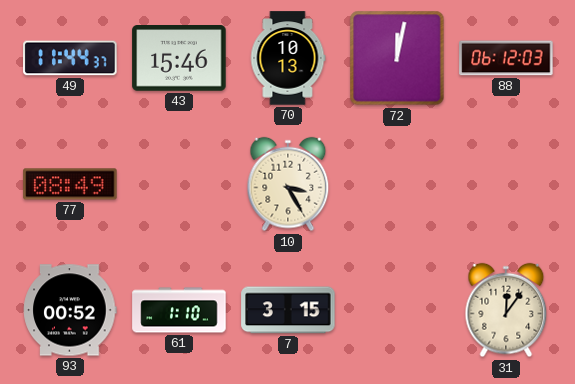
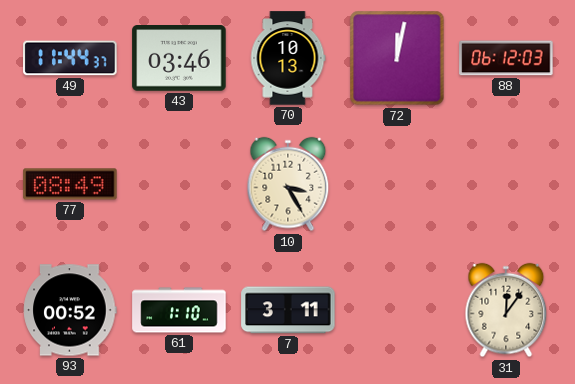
43: 15:46 -> 03:46
7: 3:15 -> 3:11
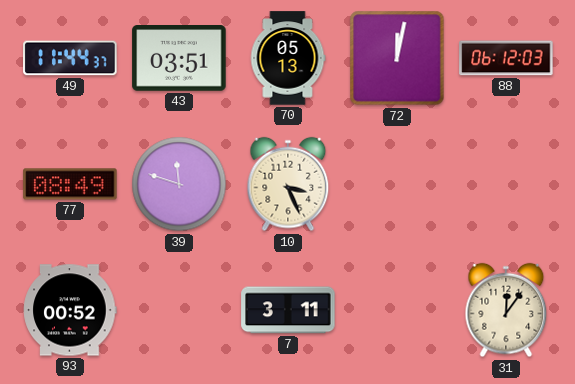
43: 03:46 -> 03:51
70: 10:13 -> 05:13
39: none -> 11:48
10: 3:25 -> 3:26
61: 1:10 -> none
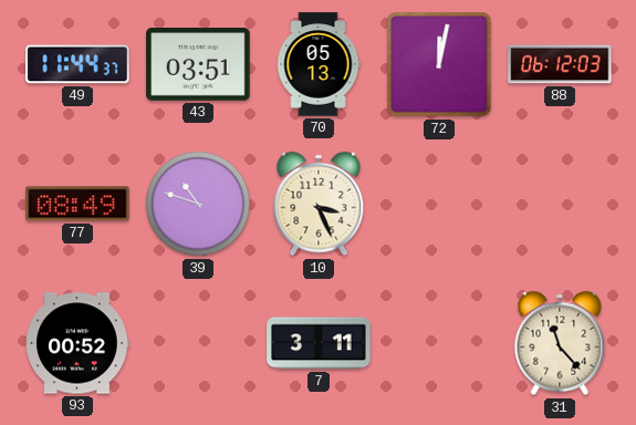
39: 11:48 -> 10:48
31: 12:06 -> 11:23
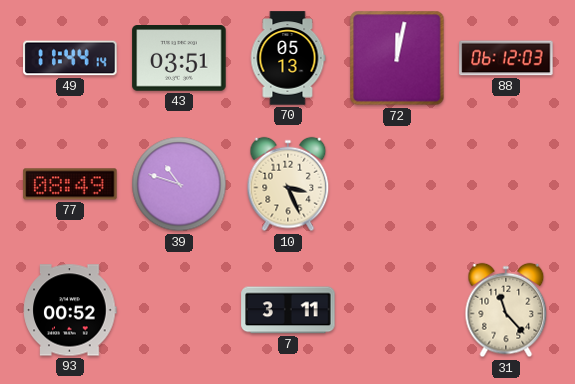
49: 11:44:37 -> 11:44:14
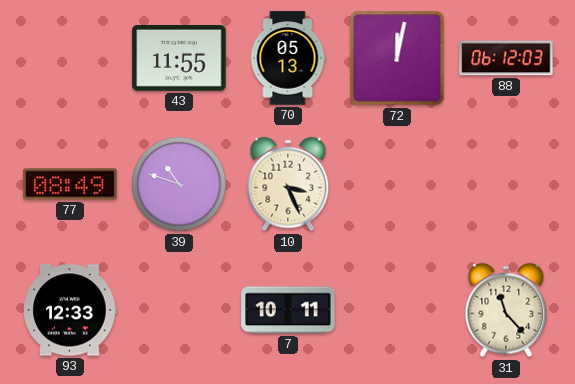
49: 11:44 -> none
43: 03:51 -> 11:55
93: 00:52 -> 12:33
7: 3:11 -> 10:11
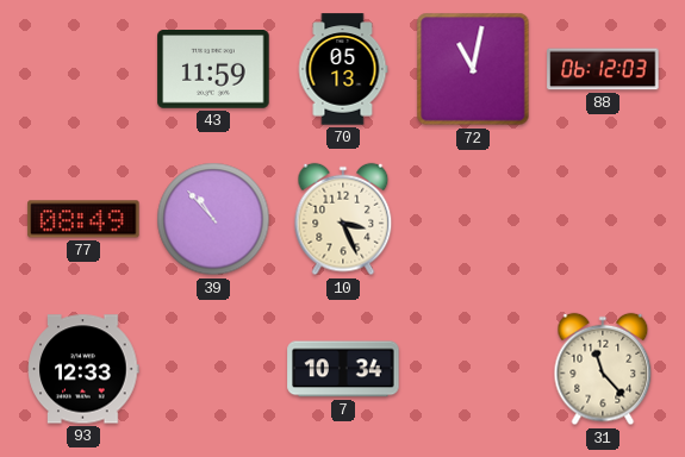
43: 11:55 -> 11:59
72: 12:02 -> 11:02
39: 10:48 -> 10:53
7: 10:11 -> 10:34
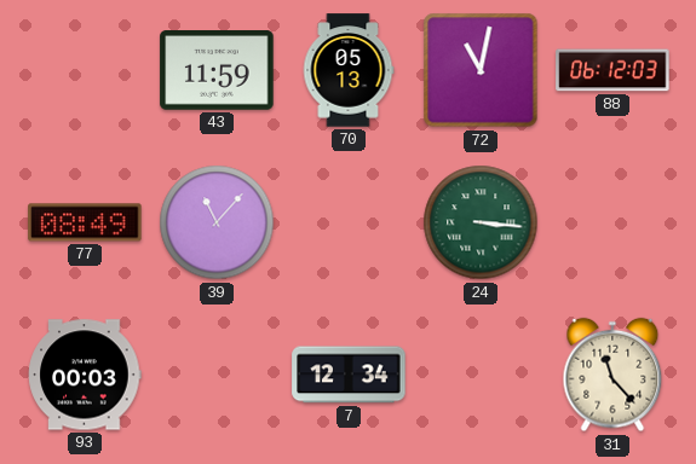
39: 10:53 -> 11:07
10: 3:26 -> none
24: none -> 3:16
93: 12:33 -> 00:03
7: 10:34 -> 12:34
